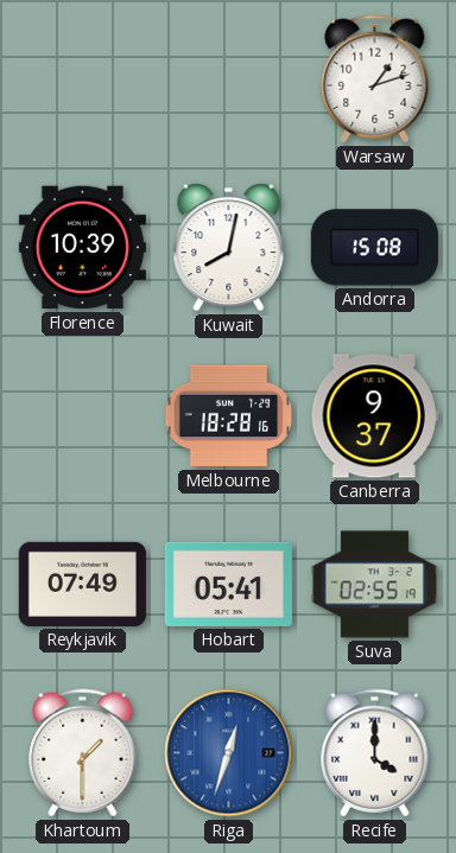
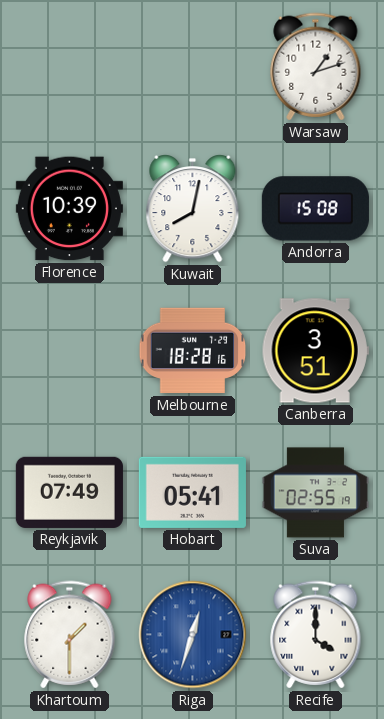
Canberra: 9:37 -> 3:51
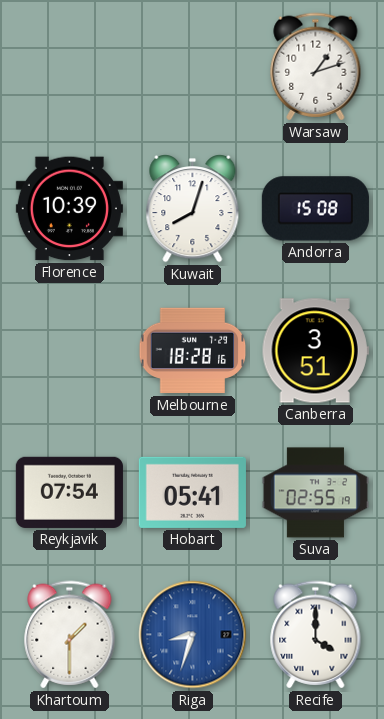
Kuwait: 8:02 -> 8:03
Reykjavik: 07:49 -> 07:54
Riga: 12:33 -> 8:33
